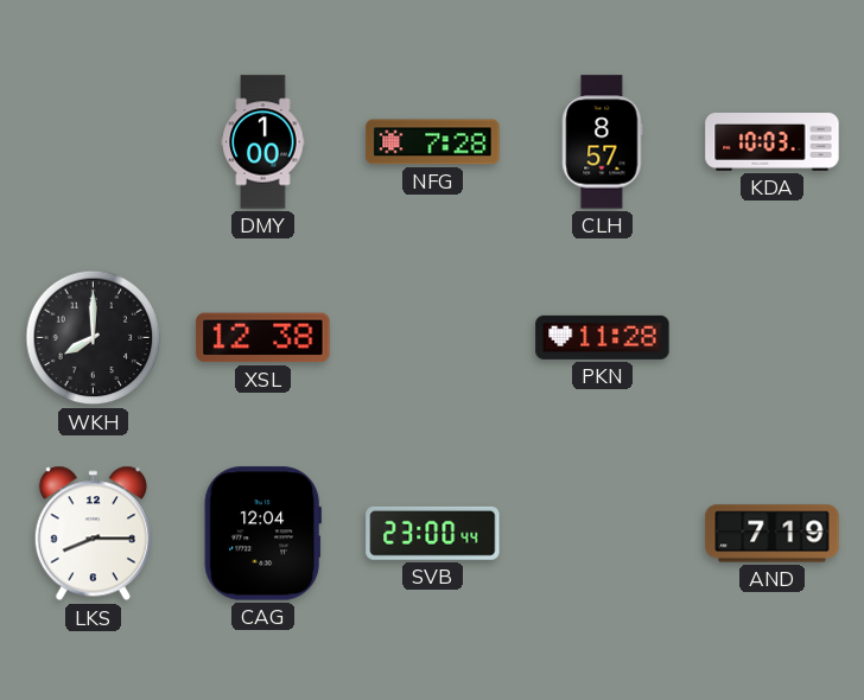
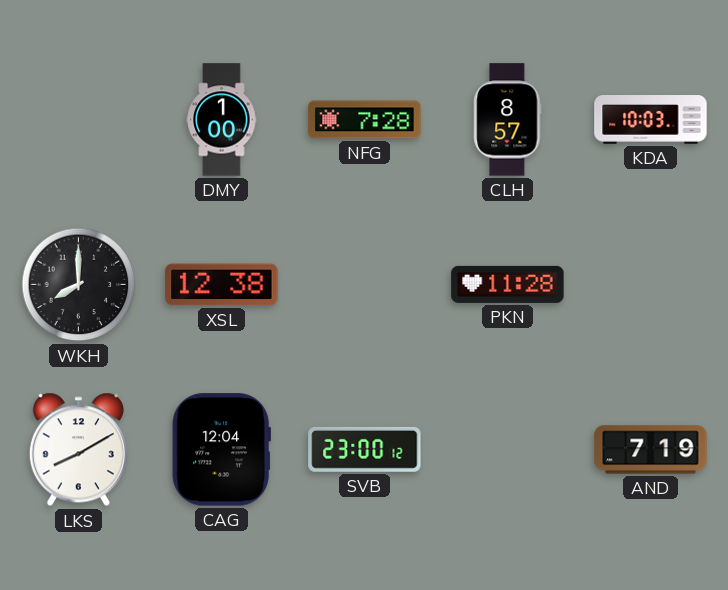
LKS: 8:15 -> 8:10
SVB: 23:00:44 -> 23:00:12
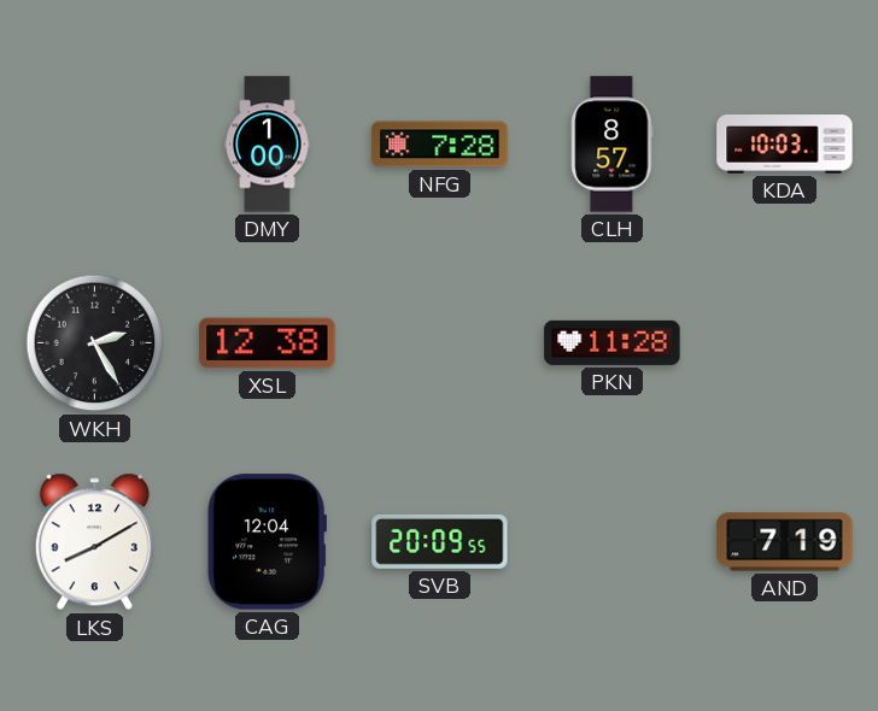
WKH: 8:00 -> 2:25
SVB: 23:00 -> 20:09
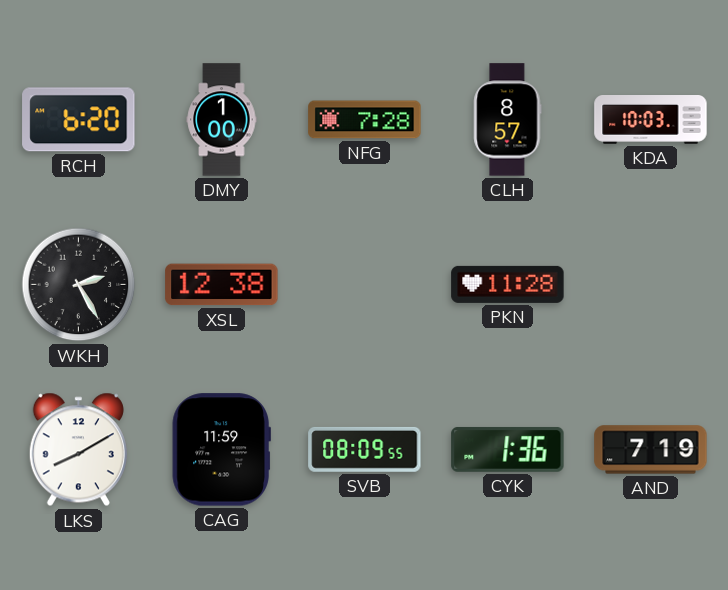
RCH: none -> 6:20
CAG: 12:04 -> 11:59
SVB: 20:09 -> 08:09
CYK: none -> 1:36
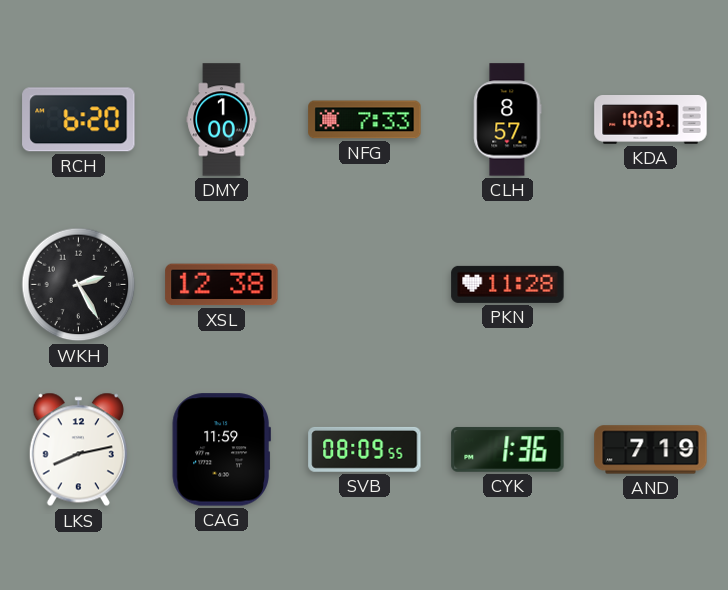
NFG: 7:28 -> 7:33
LKS: 8:10 -> 8:13
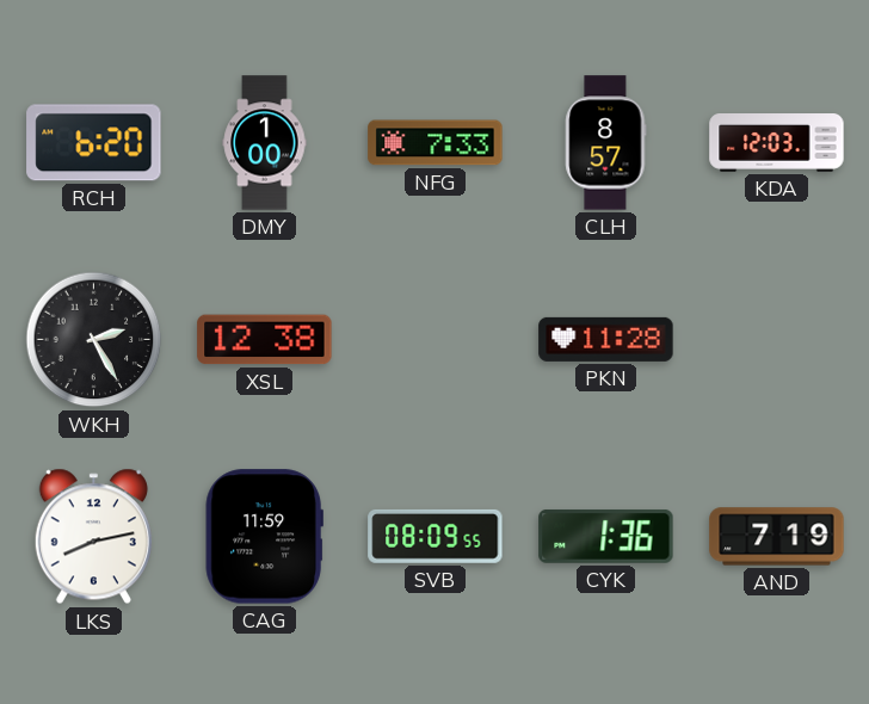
KDA: 10:03 -> 12:03
